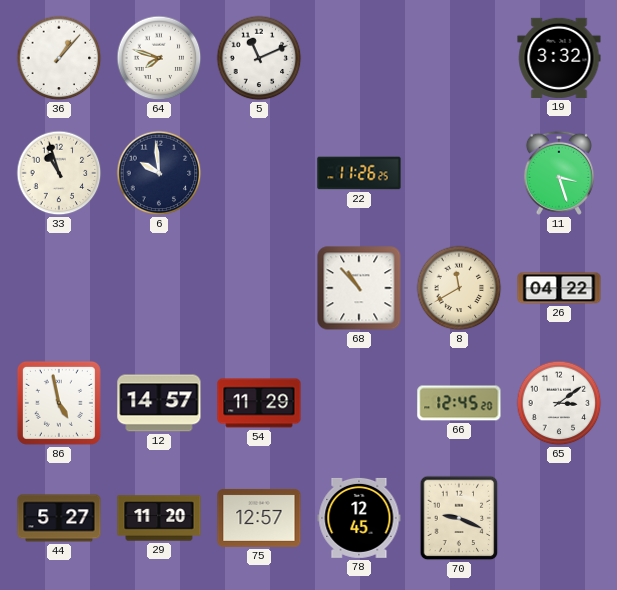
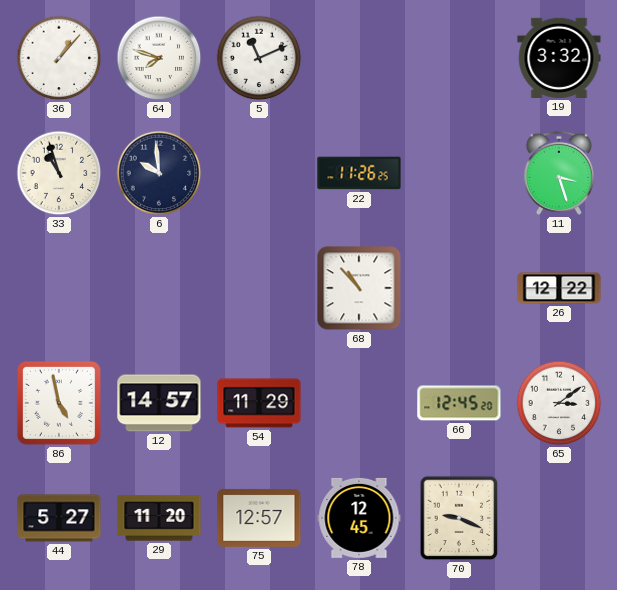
8: 11:40 -> none
26: 04:22 -> 12:22
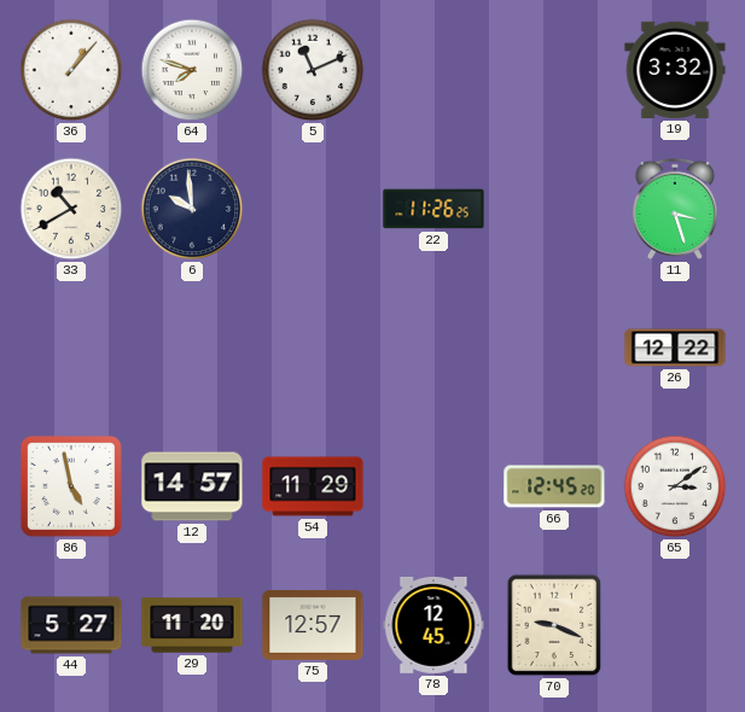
33: 10:57 -> 10:40
68: 10:53 -> none
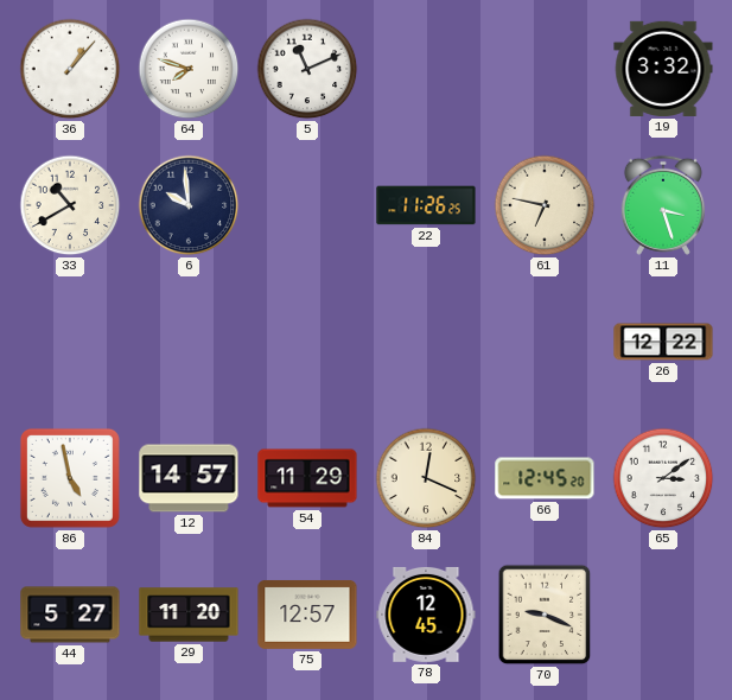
61: none -> 6:47
84: none -> 12:19
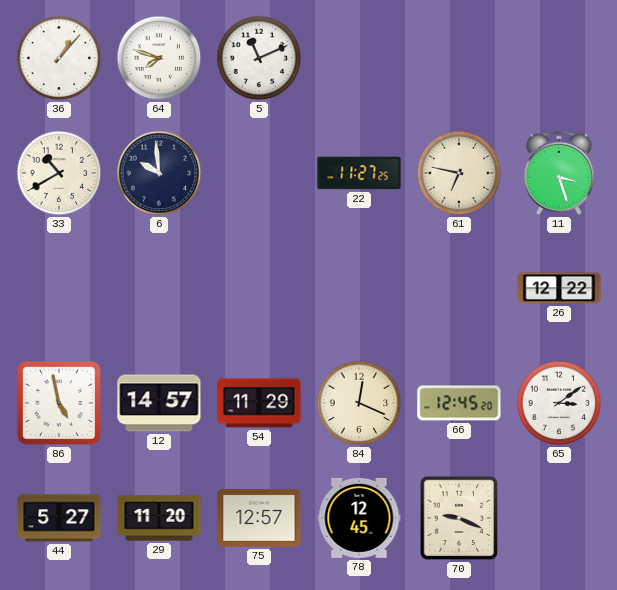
19: 3:32 -> none
22: 11:26 -> 11:27
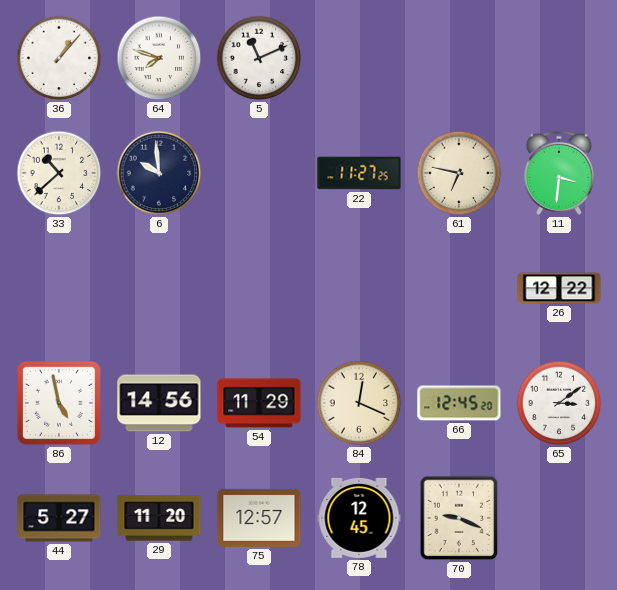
33: 10:40 -> 10:38
11: 3:27 -> 3:31
12: 14:57 -> 14:56
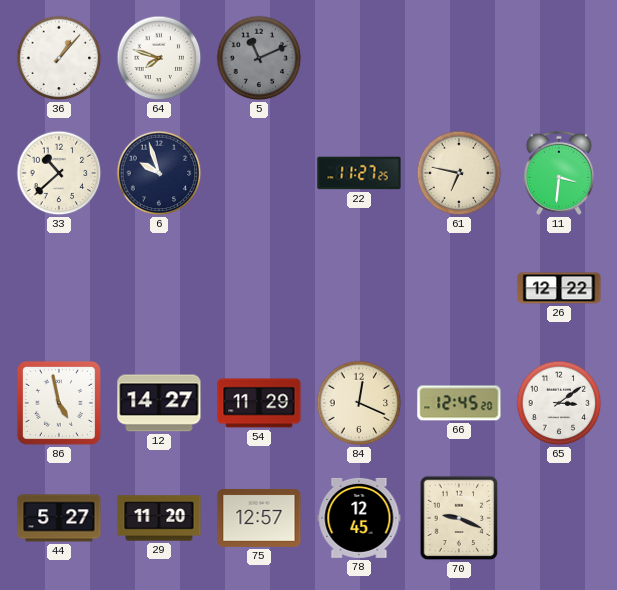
5 dial: white -> grey
6: 9:59 -> 9:57
12: 14:56 -> 14:27
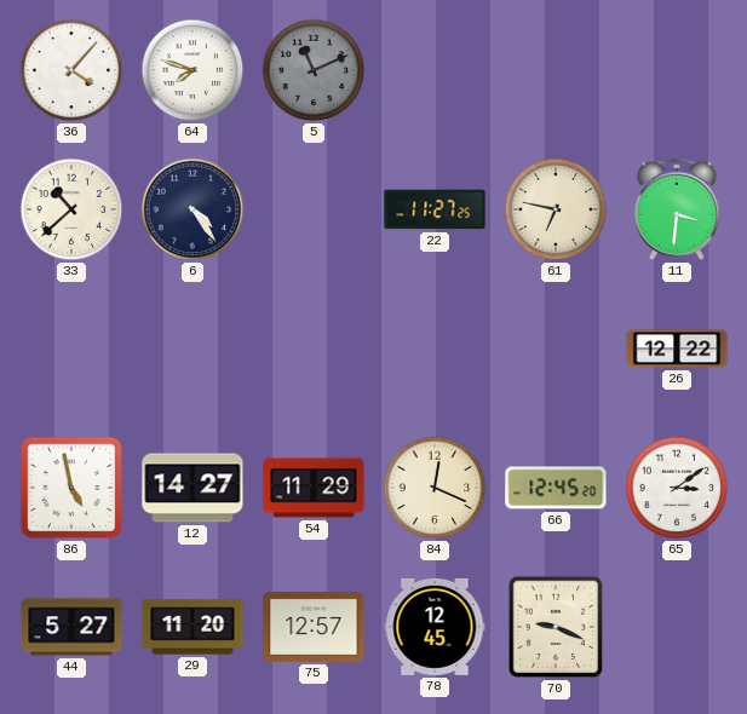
36: 1:07 -> 4:07
6: 9:57 -> 4:24
